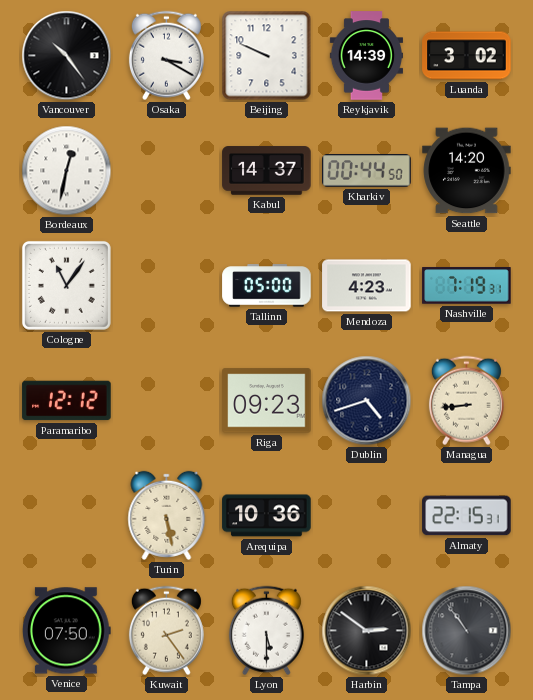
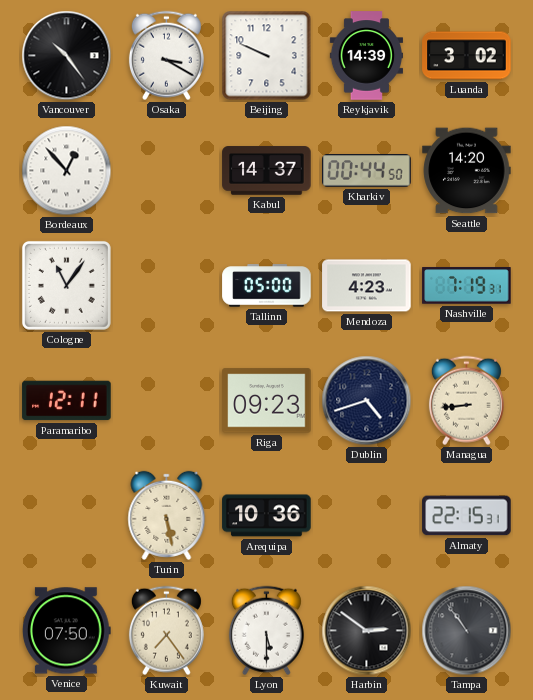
Bordeaux: 12:32 -> 12:53
Paramaribo: 12:12 -> 12:11
Kuwait: 2:24 -> 7:24
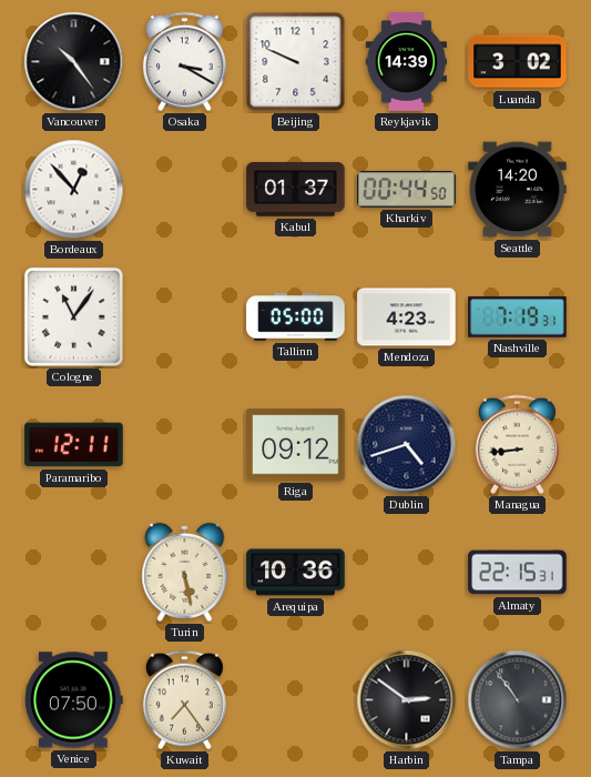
Kabul: 14:37 -> 01:37
Riga: 09:23 -> 09:12
Lyon: 5:30 -> none
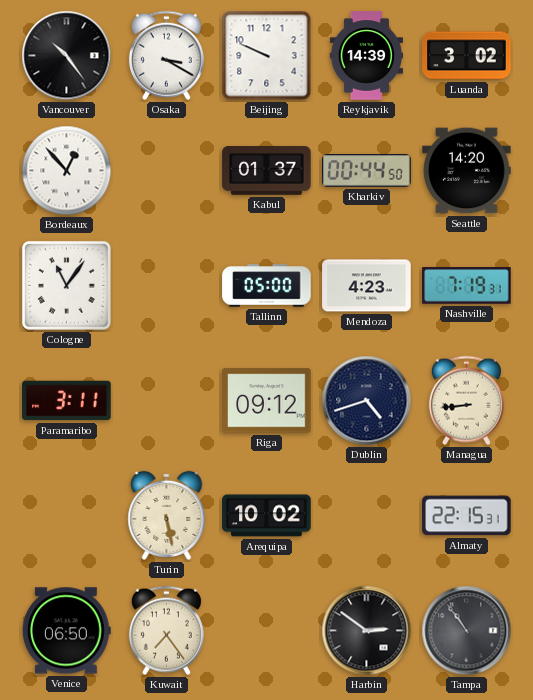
Paramaribo: 12:11 -> 3:11
Arequipa: 10:36 -> 10:02
Venice: 07:50 -> 06:50
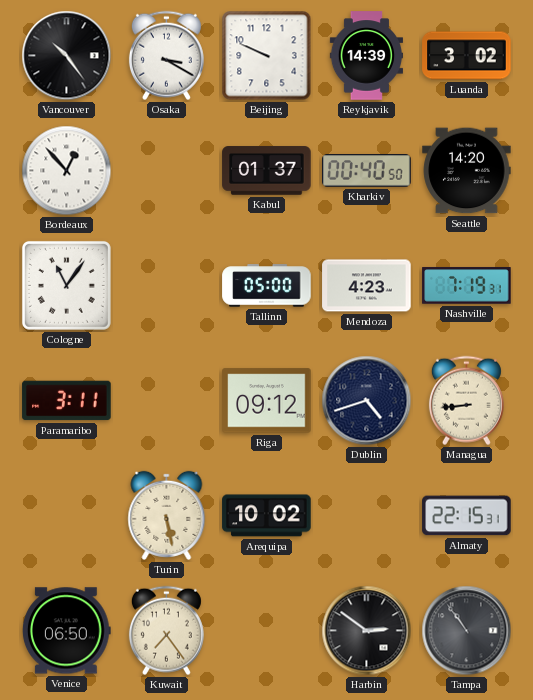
Kharkiv: 00:44 -> 00:40
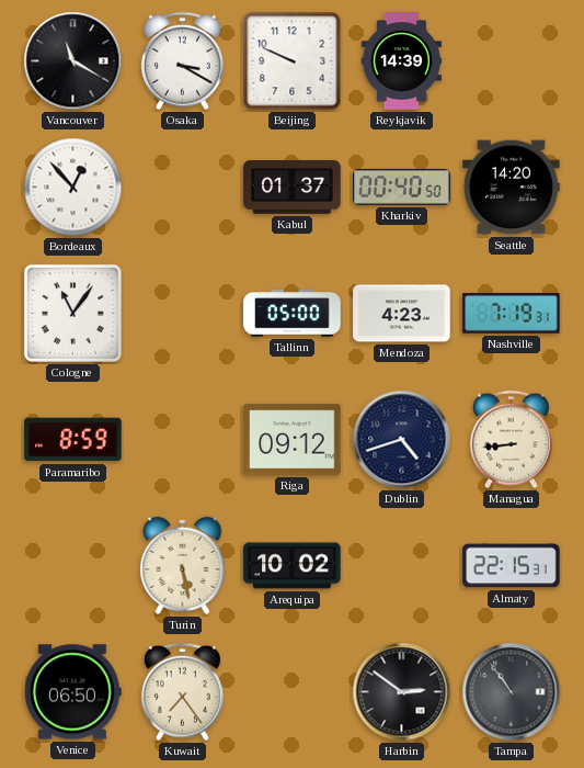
Vancouver: 10:24 -> 11:20
Luanda: 3:02 -> none
Paramaribo: 3:11 -> 8:59
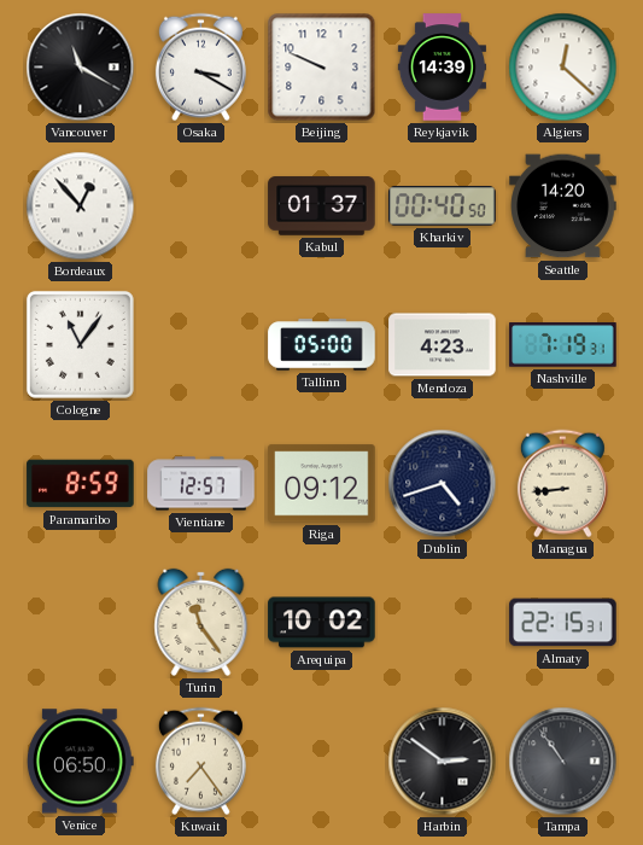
Algiers: none -> 12:22
Vientiane: none -> 12:57
Turin: 5:28 -> 11:24
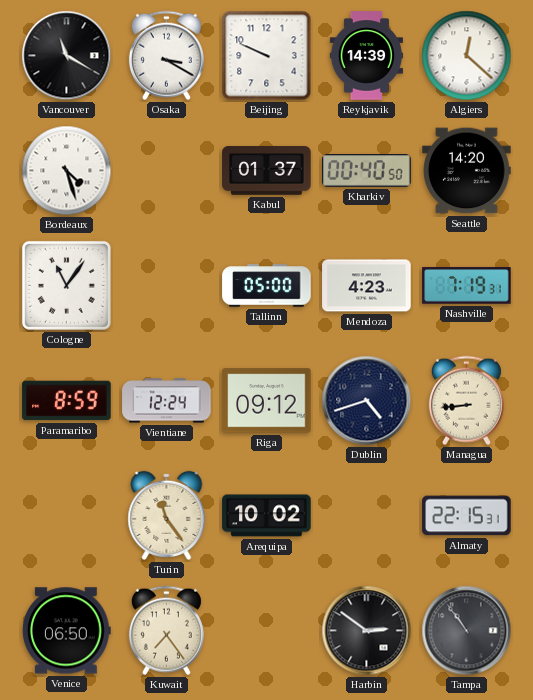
Bordeaux: 12:53 -> 4:27
Vientiane: 12:57 -> 12:24
